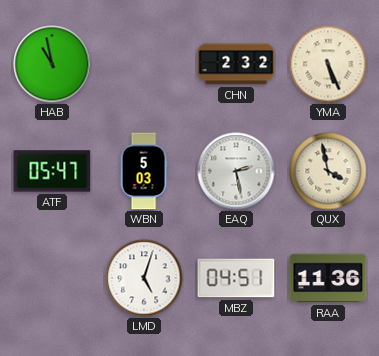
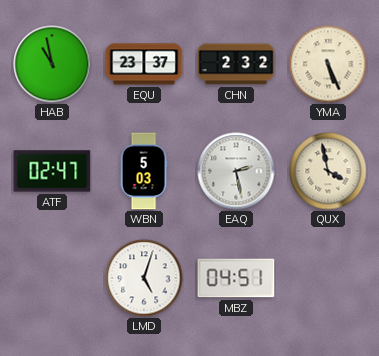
EQU: none -> 23:37
ATF: 05:47 -> 02:47
RAA: 11:36 -> none
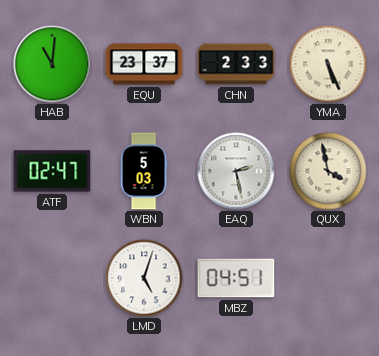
HAB: 10:58 -> 11:01
CHN: 2:32 -> 2:33
